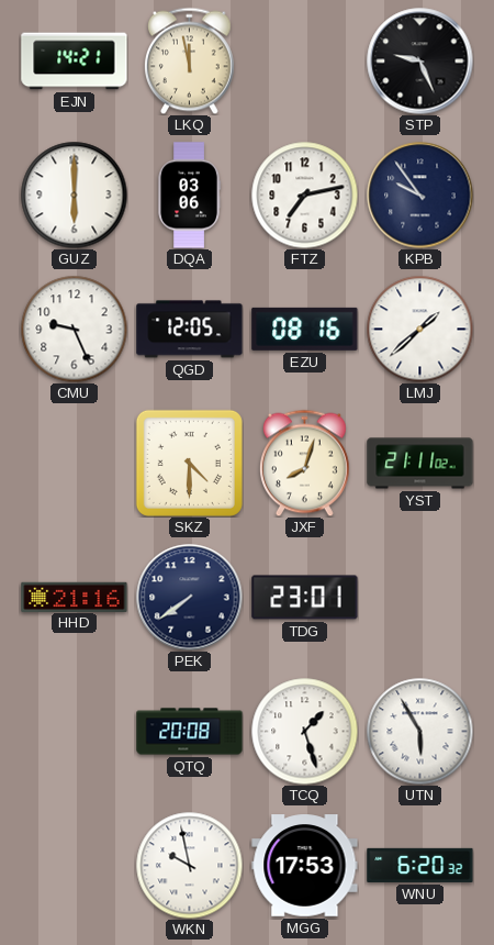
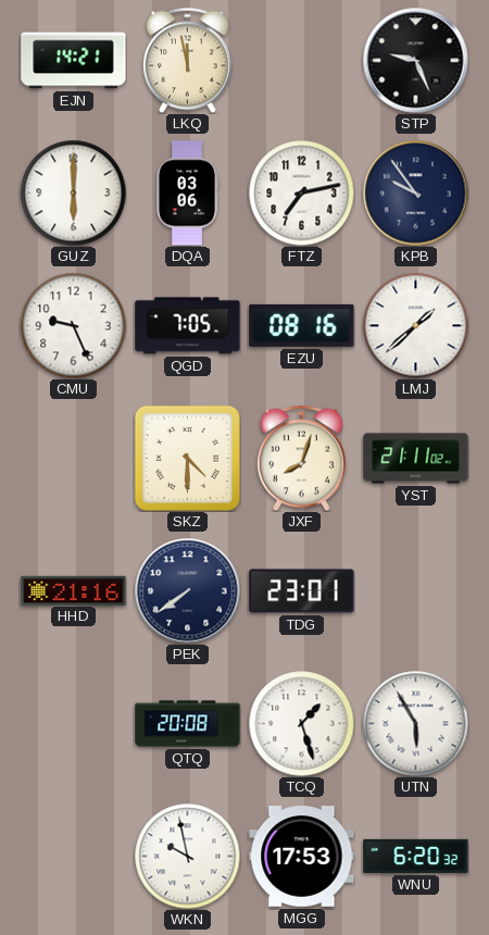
QGD: 12:05 -> 7:05
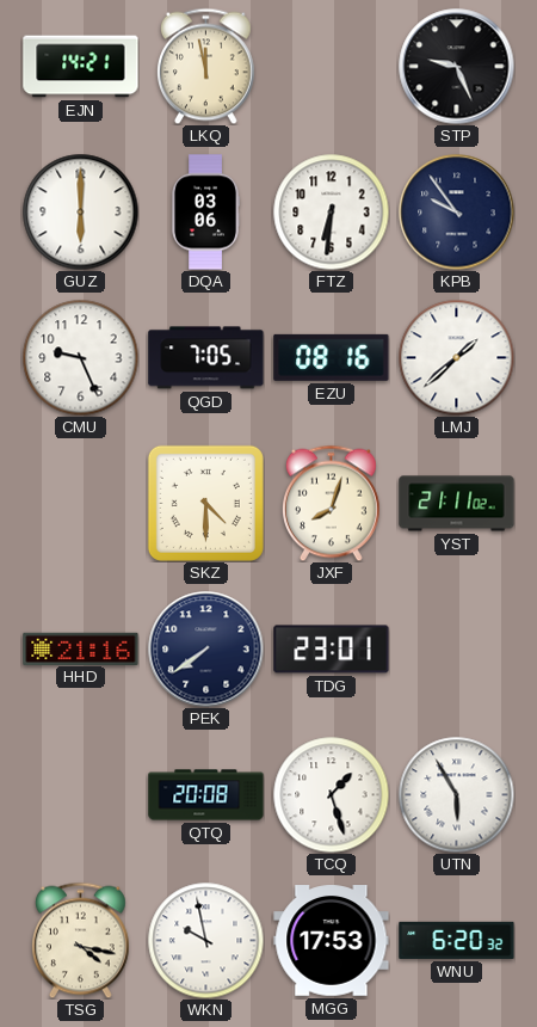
FTZ: 7:13 -> 6:31
TSG: none -> 4:17
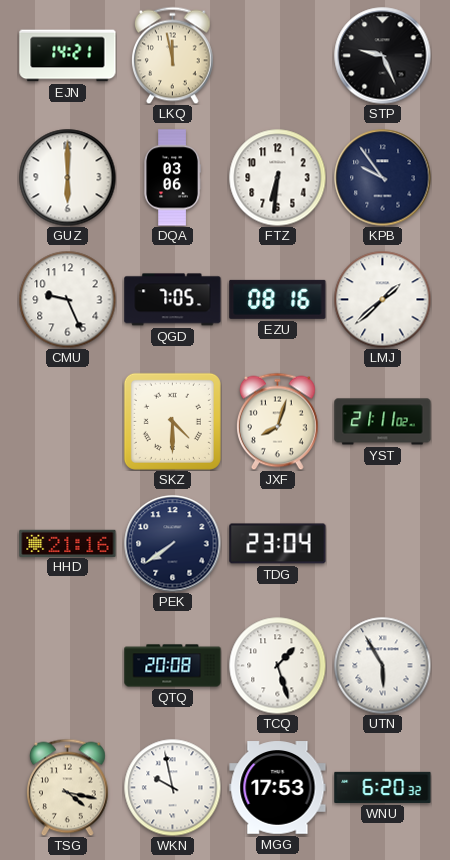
TDG: 23:01 -> 23:04
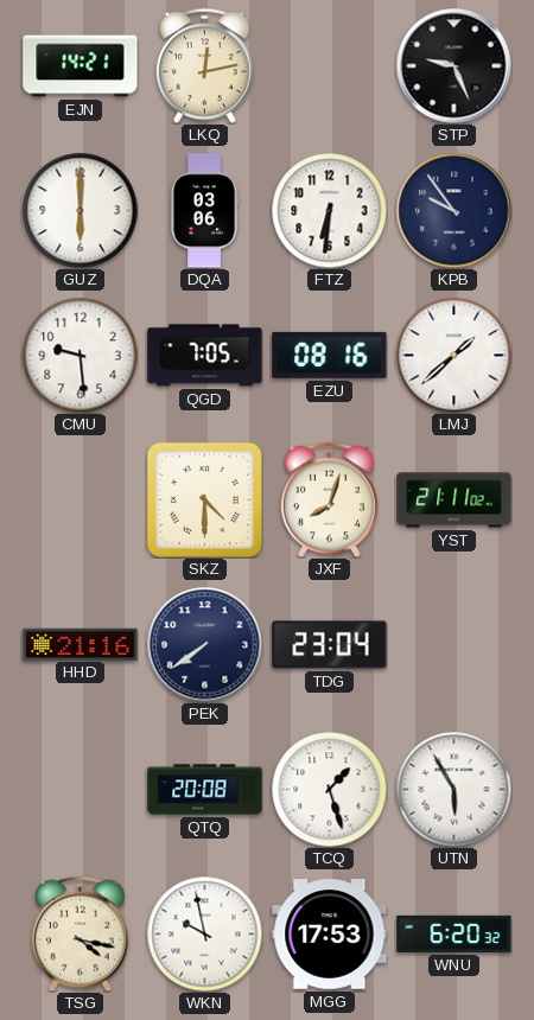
LKQ: 11:58 -> 12:13
CMU: 9:26 -> 9:29
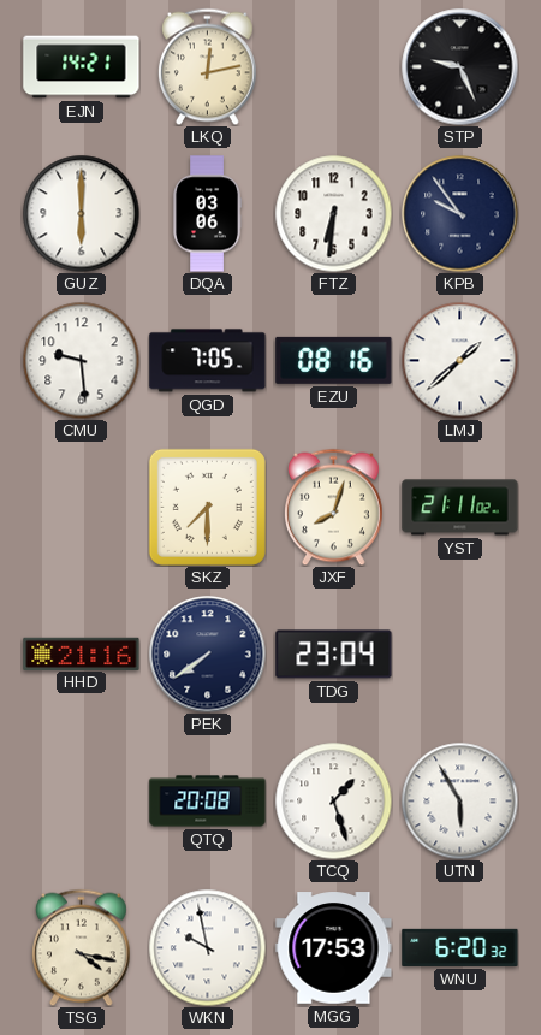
SKZ: 4:30 -> 7:30
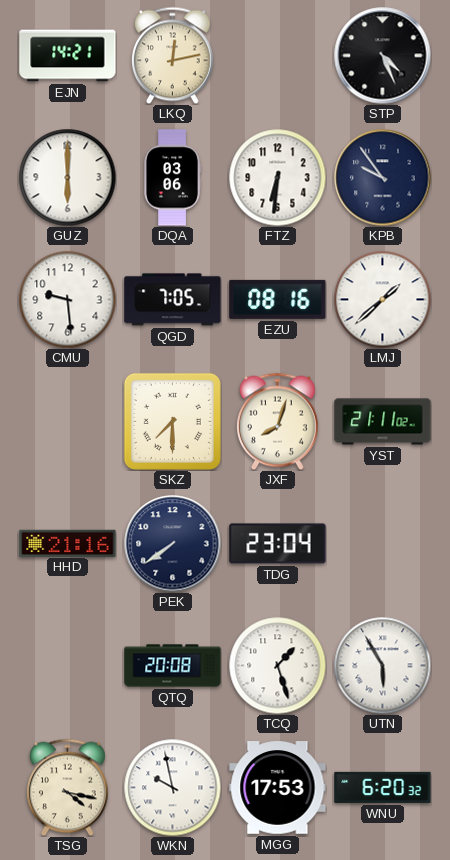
STP: 9:26 -> 4:26
